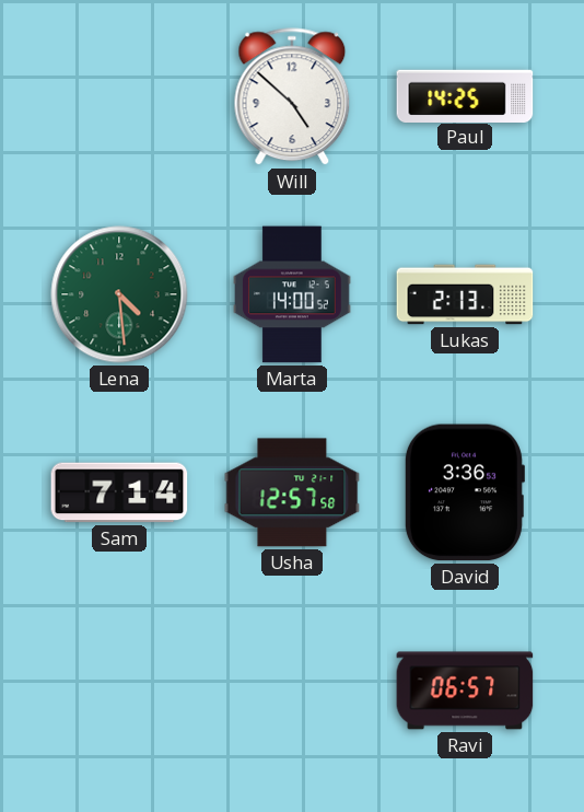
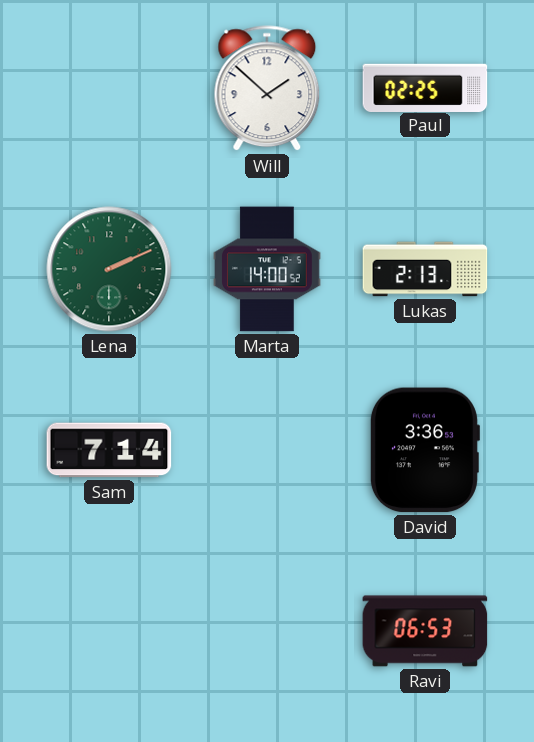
Will: 4:52 -> 1:52
Paul: 14:25 -> 02:25
Lena: 4:29 -> 2:11
Usha: 12:57 -> none
Ravi: 06:57 -> 06:53
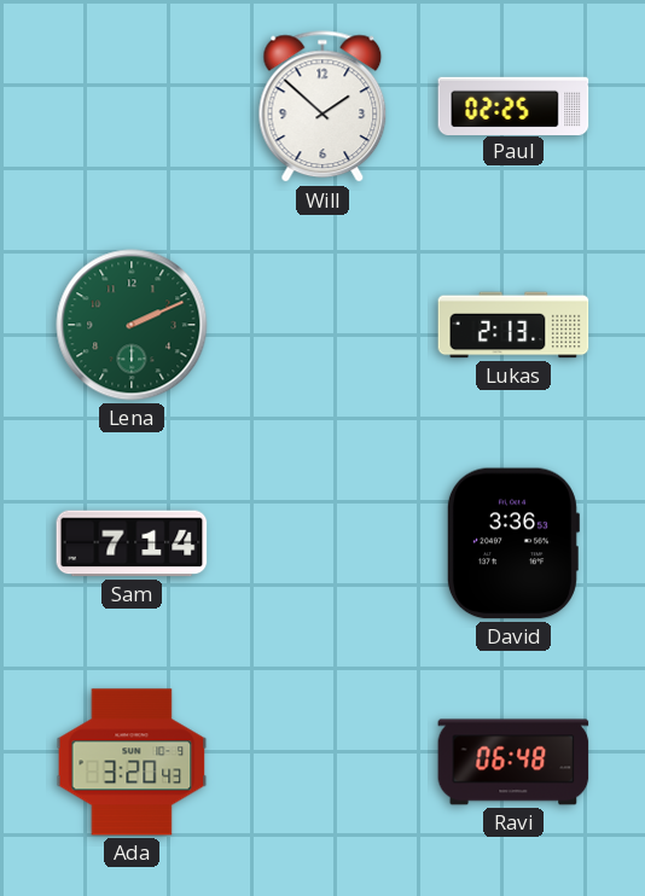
Marta: 14:00 -> none
Ada: none -> 3:20
Ravi: 06:53 -> 06:48
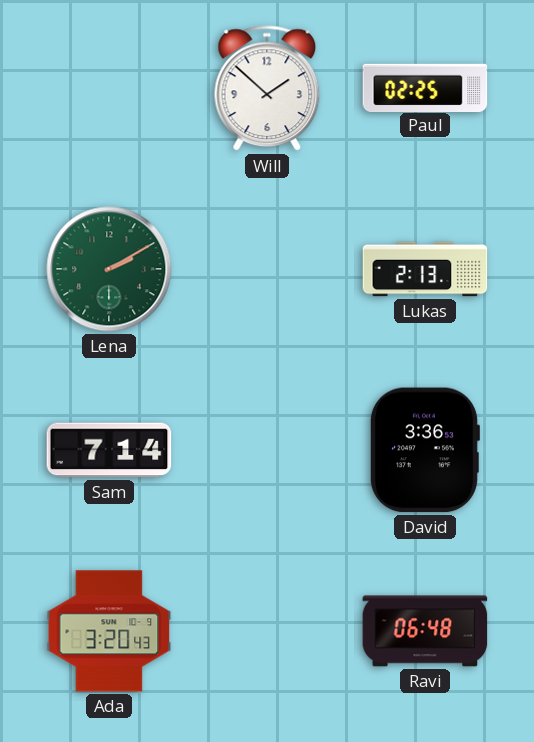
Lena: 2:11 -> 2:10
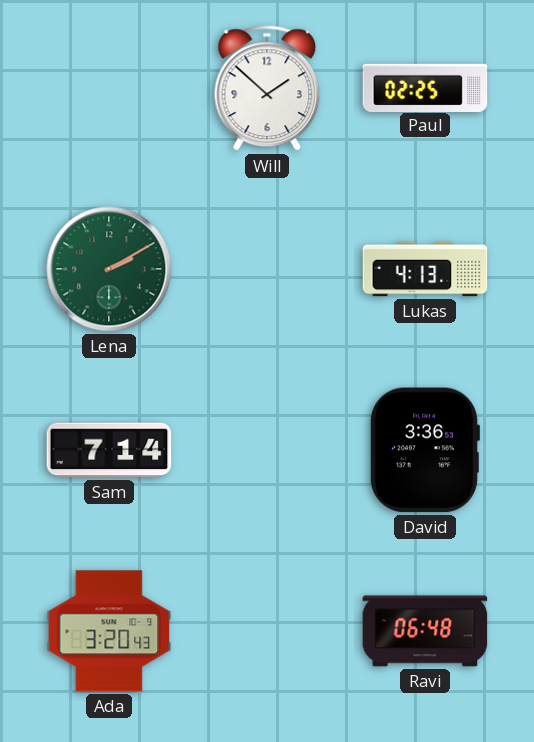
Lukas: 2:13 -> 4:13
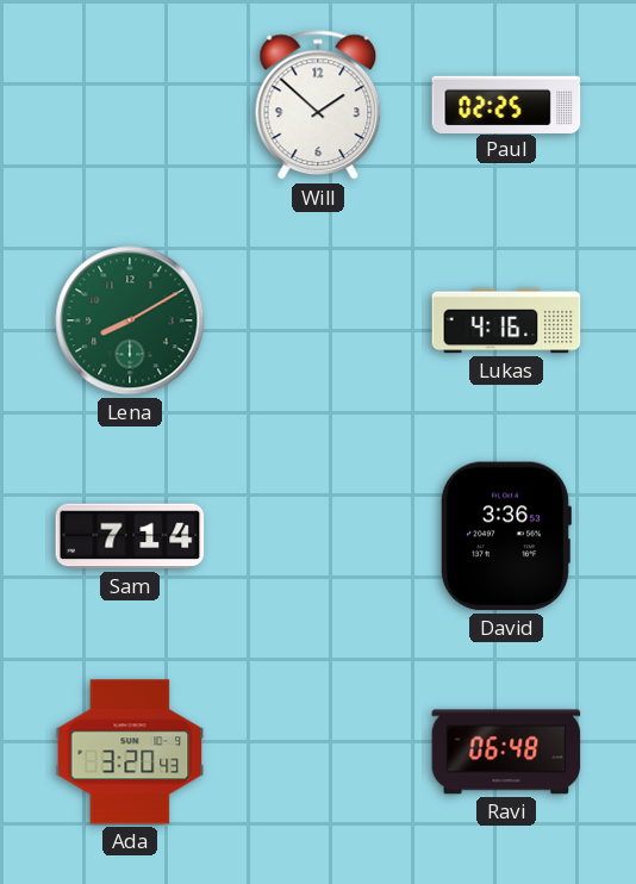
Lena: 2:10 -> 8:10
Lukas: 4:13 -> 4:16
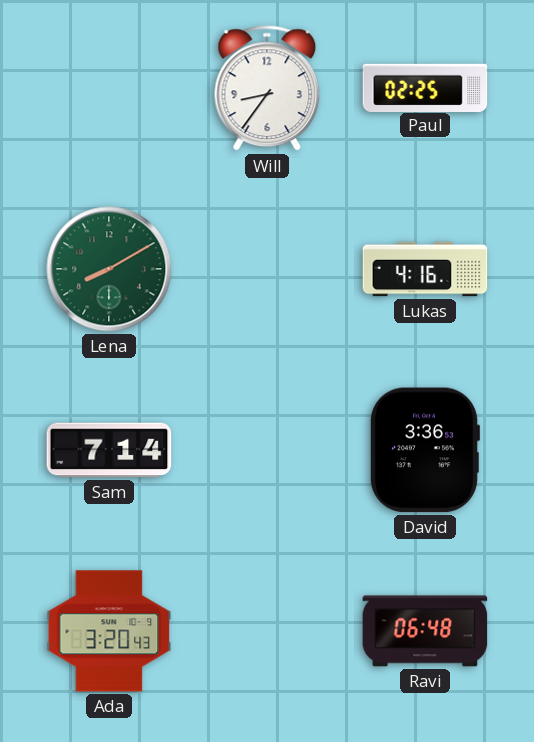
Will: 1:52 -> 8:36
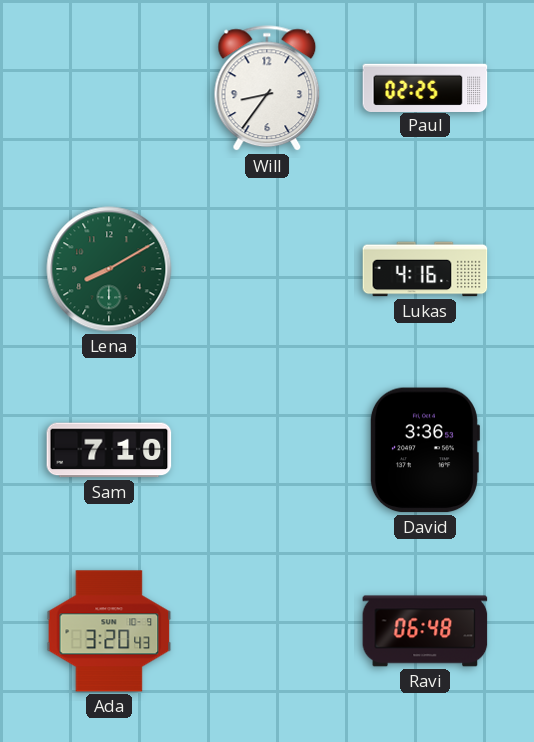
Sam: 7:14 -> 7:10
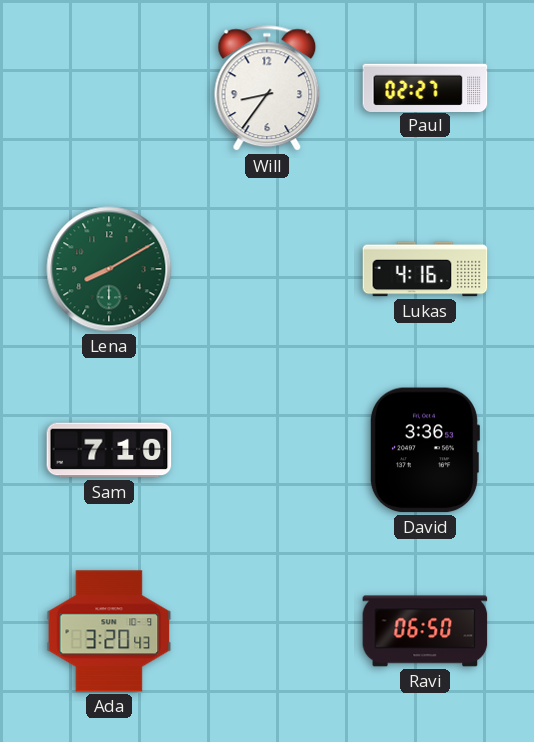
Paul: 02:25 -> 02:27
Ravi: 06:48 -> 06:50
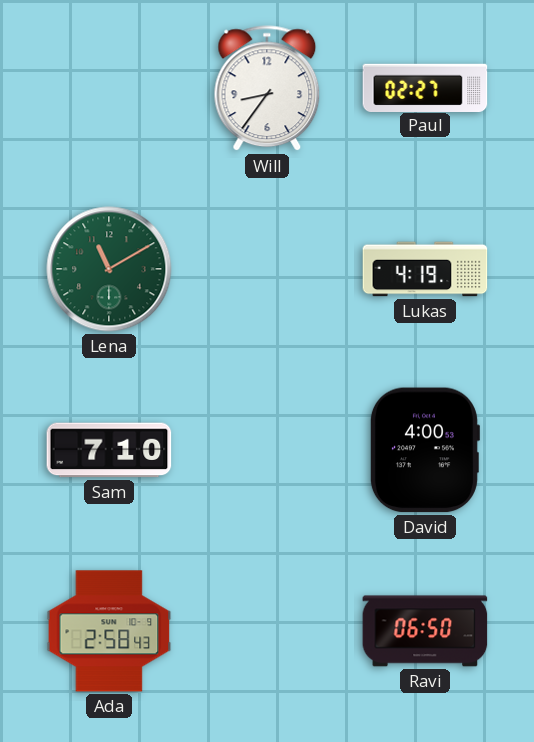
Lena: 8:10 -> 11:10
Lukas: 4:16 -> 4:19
David: 3:36 -> 4:00
Ada: 3:20 -> 2:58
